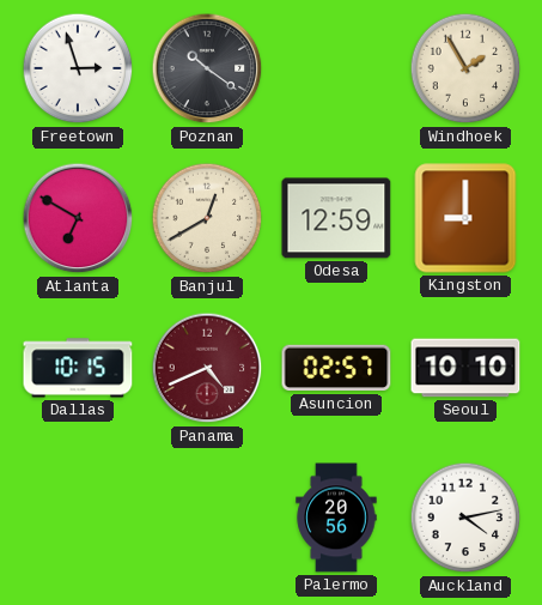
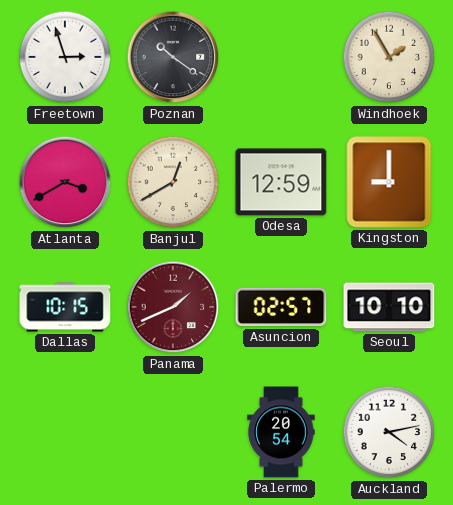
Atlanta: 6:50 -> 3:40
Panama: 4:41 -> 1:41
Palermo: 20:56 -> 20:54
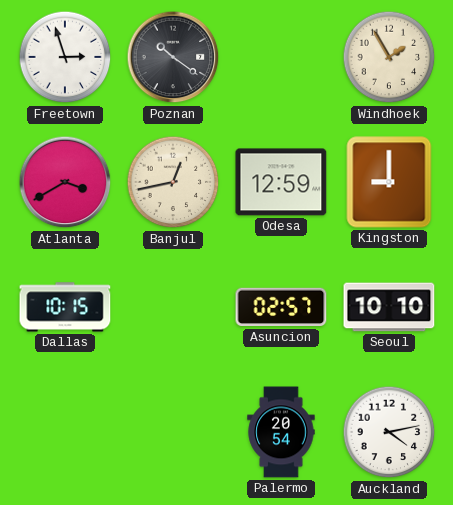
Banjul: 12:40 -> 12:43
Panama: 1:41 -> none
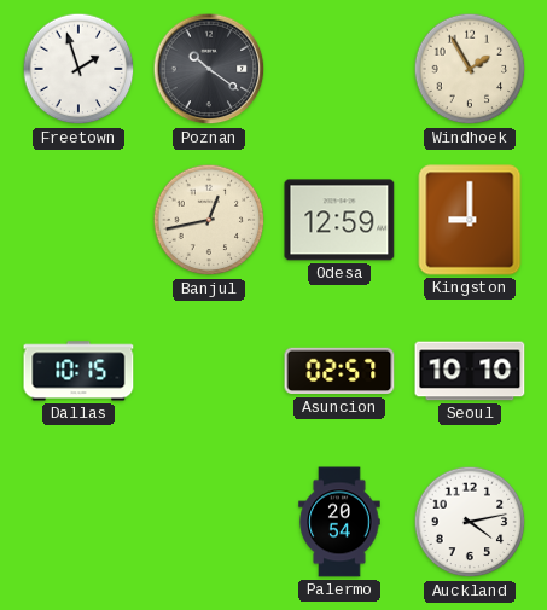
Freetown: 2:57 -> 1:57
Atlanta: 3:40 -> none
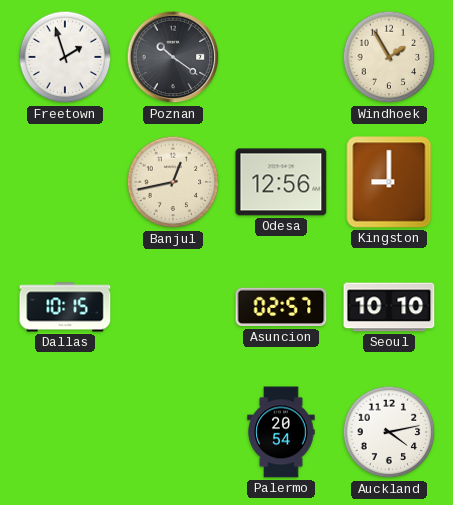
Odesa: 12:59 -> 12:56
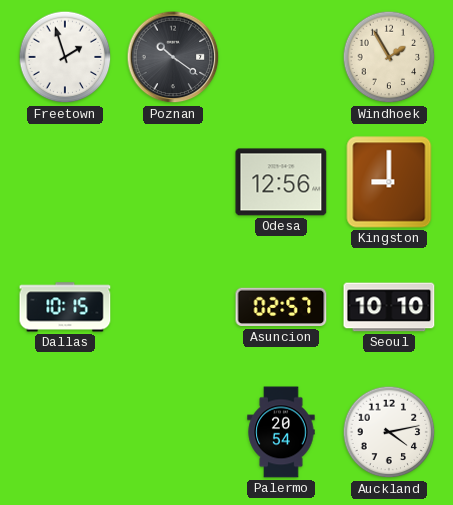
Banjul: 12:43 -> none
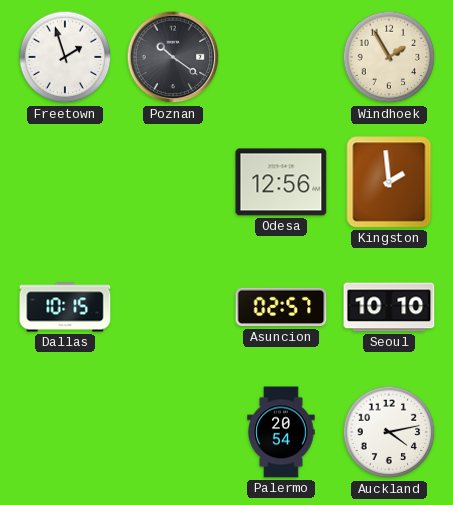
Kingston: 9:00 -> 1:59
